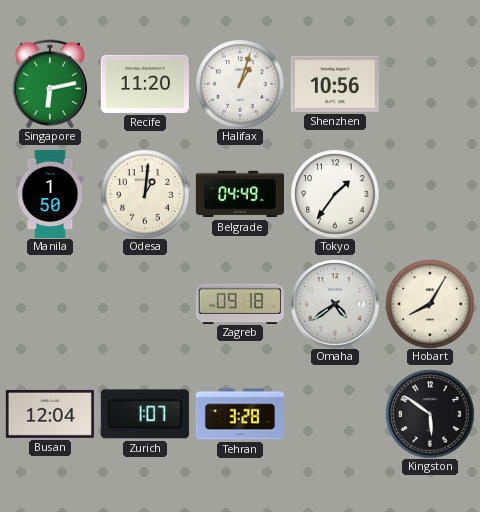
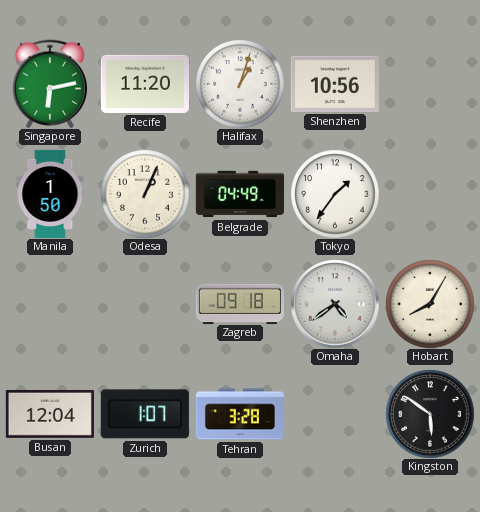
Odesa: 1:01 -> 1:04
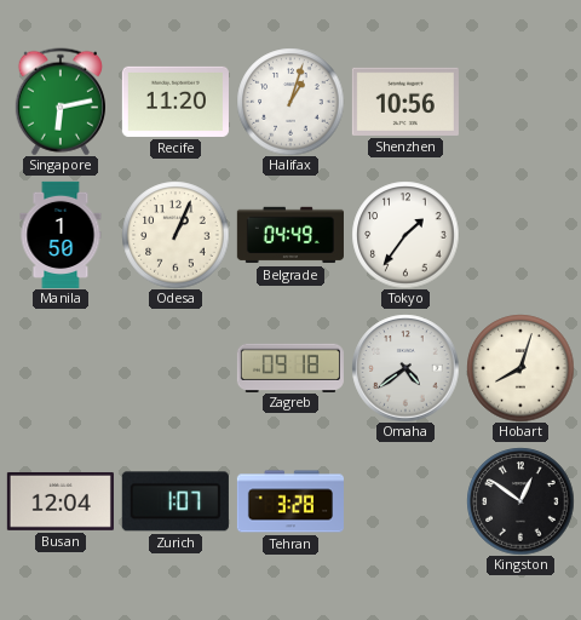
Hobart: 8:05 -> 8:03
Kingston: 5:51 -> 12:51
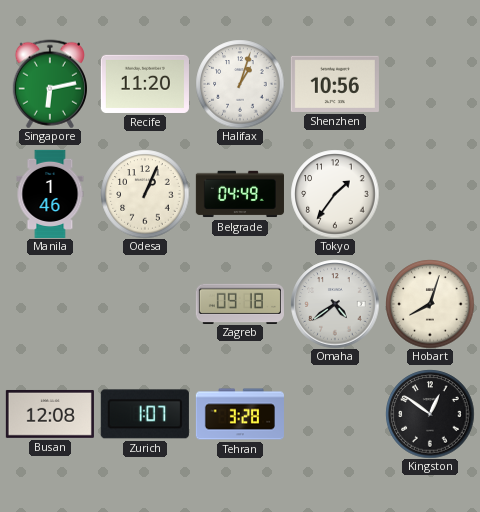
Manila: 1:50 -> 1:46
Busan: 12:04 -> 12:08
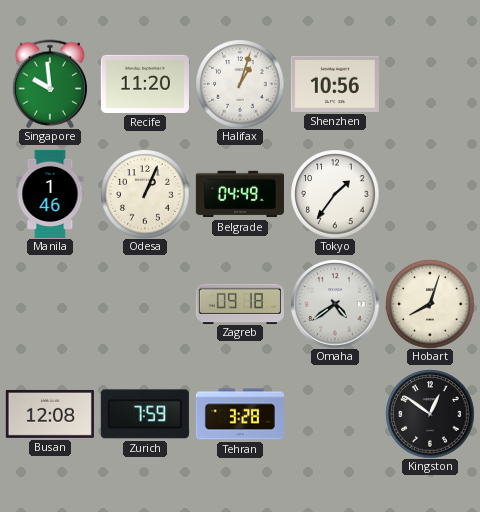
Singapore: 6:13 -> 9:59
Zurich: 1:07 -> 7:59
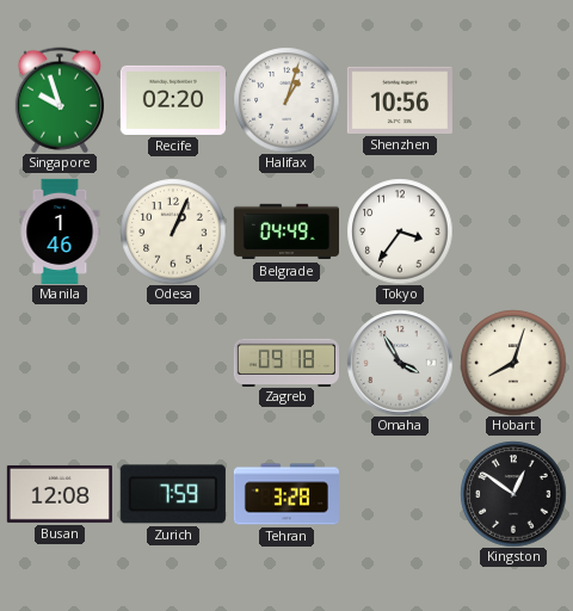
Singapore: 9:59 -> 9:57
Recife: 11:20 -> 02:20
Tokyo: 1:36 -> 3:36
Omaha: 4:39 -> 3:55
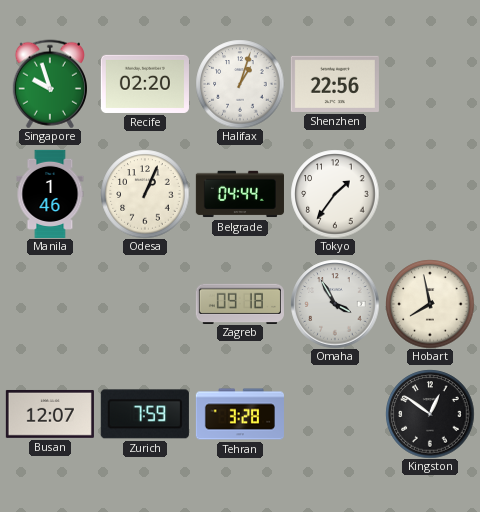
Shenzhen: 10:56 -> 22:56
Belgrade: 04:49 -> 04:44
Tokyo: 3:36 -> 1:36
Hobart: 8:03 -> 7:58
Busan: 12:08 -> 12:07
